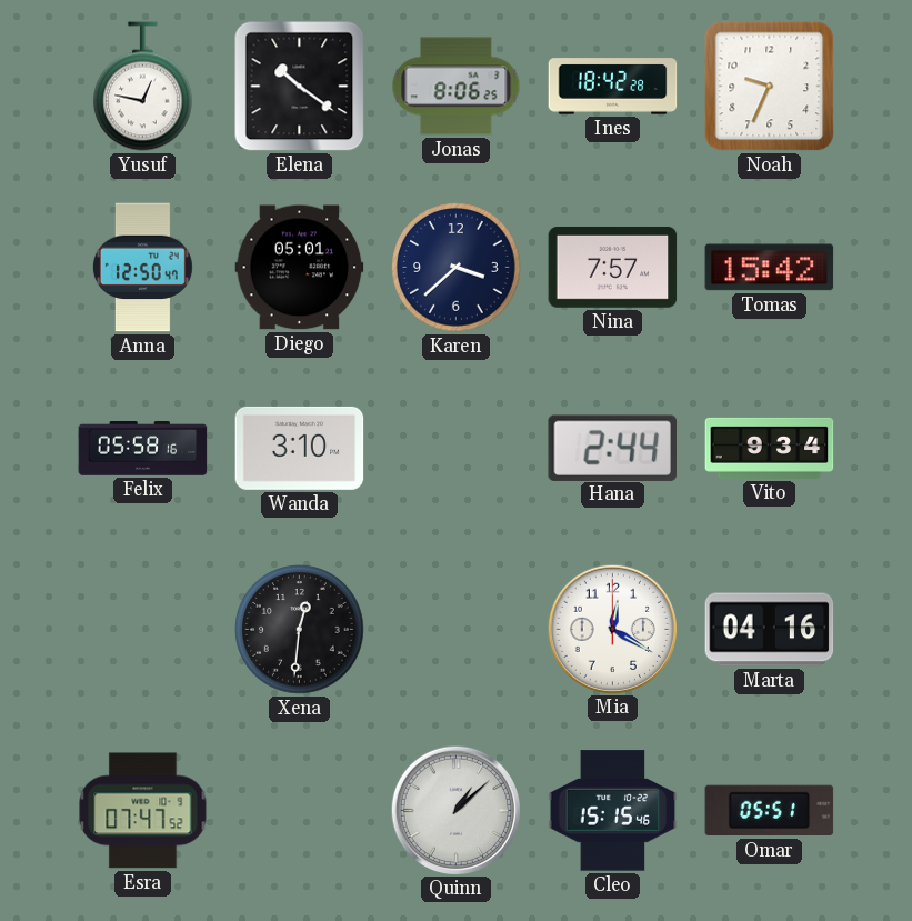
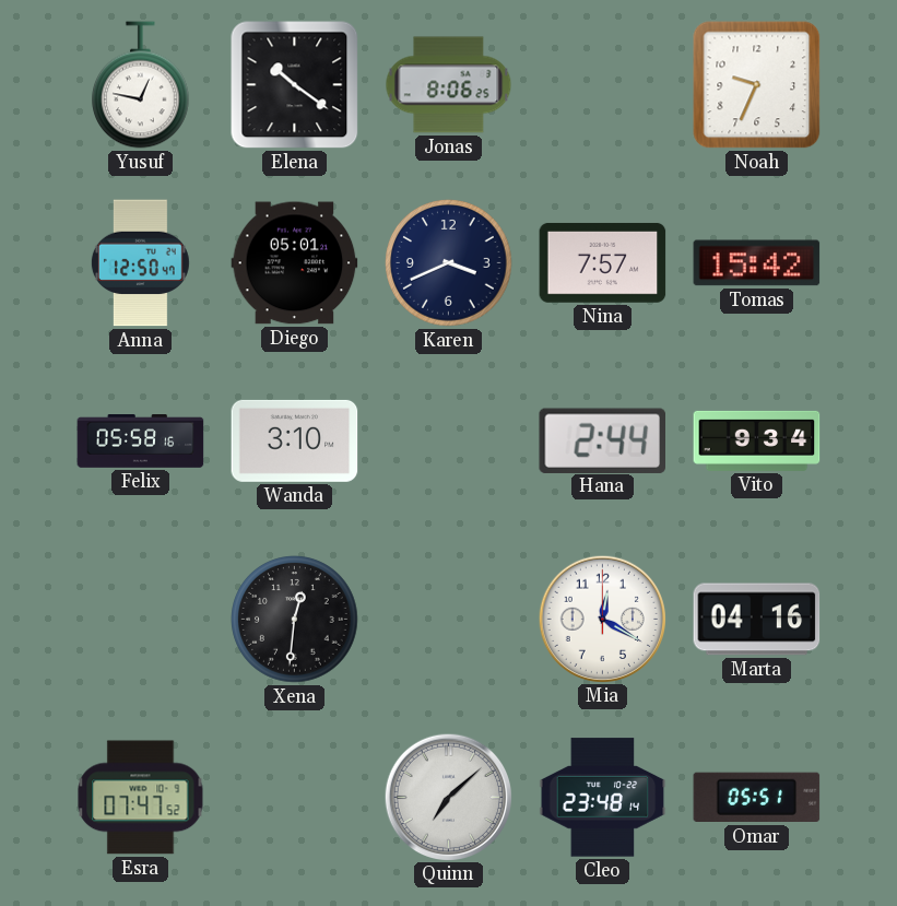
Ines: 18:42 -> none
Karen: 3:38 -> 3:41
Quinn: 1:08 -> 7:08
Cleo: 15:15 -> 23:48
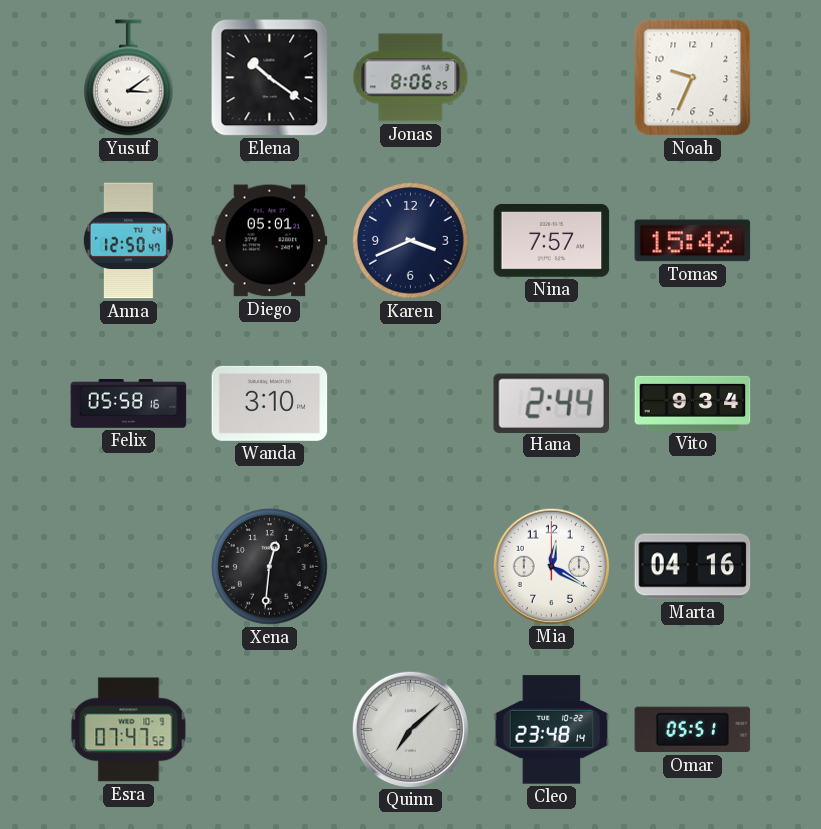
Yusuf: 12:47 -> 3:09
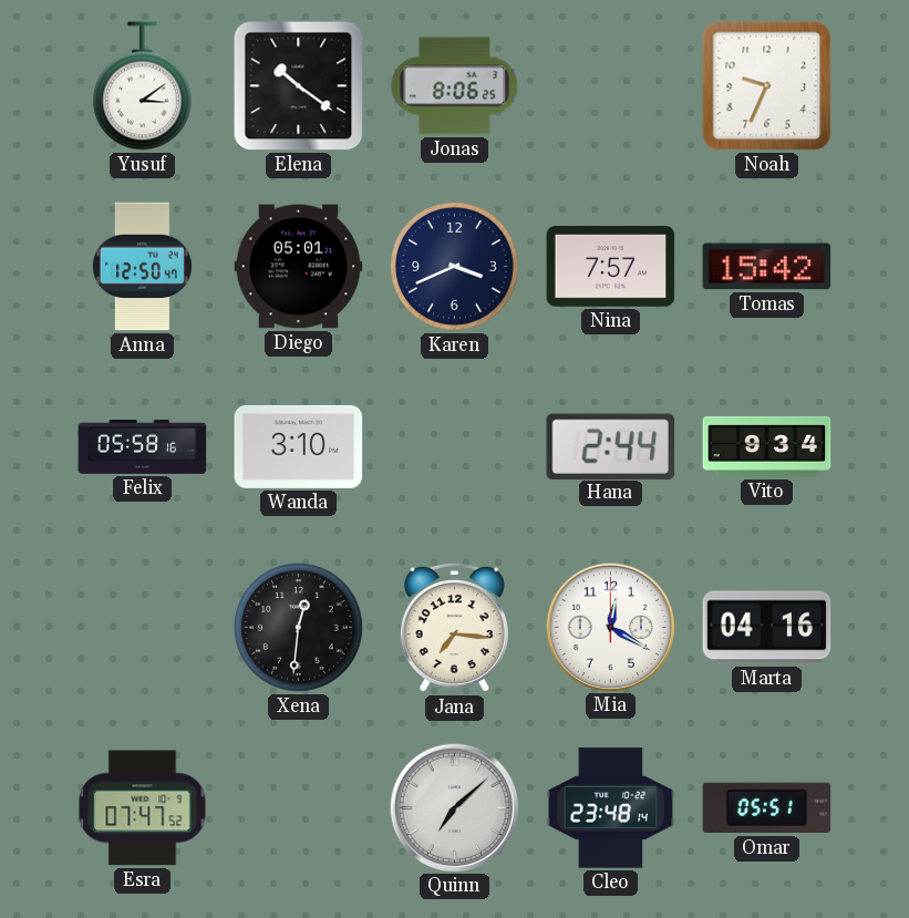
Jana: none -> 7:16
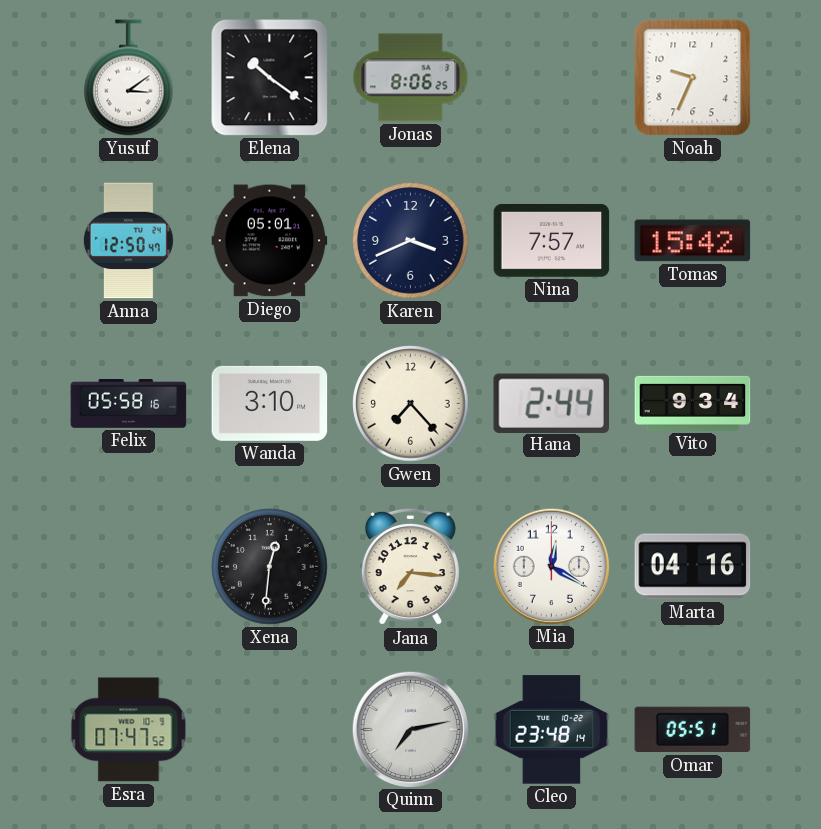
Gwen: none -> 7:23
Quinn: 7:08 -> 7:13
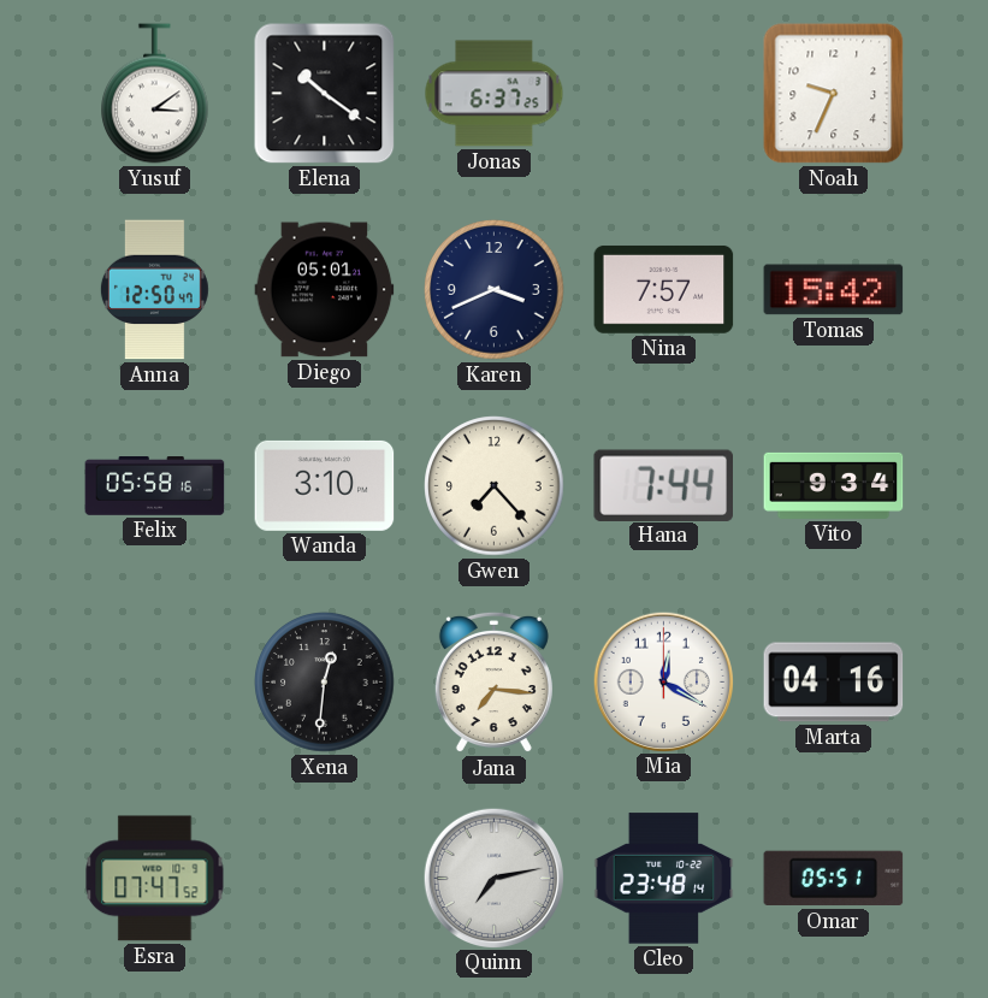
Jonas: 8:06 -> 6:37
Hana: 2:44 -> 7:44
